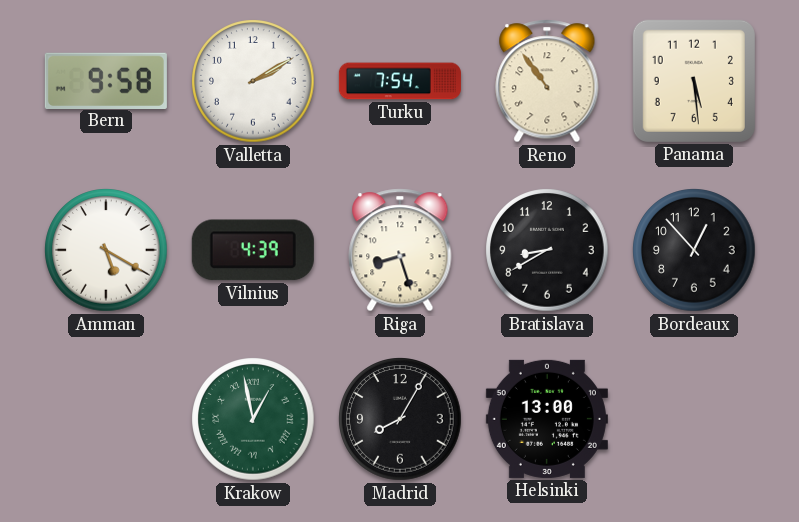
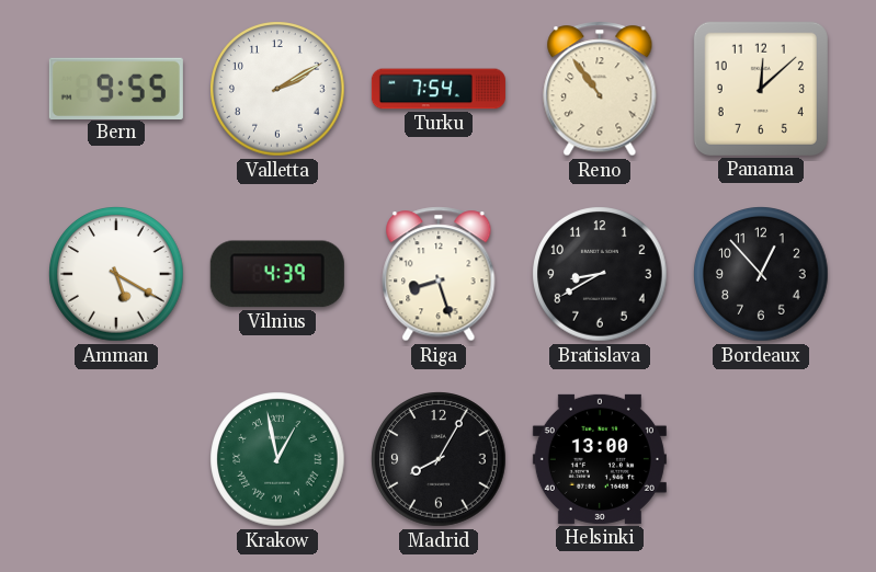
Bern: 9:58 -> 9:55
Panama: 5:29 -> 12:08
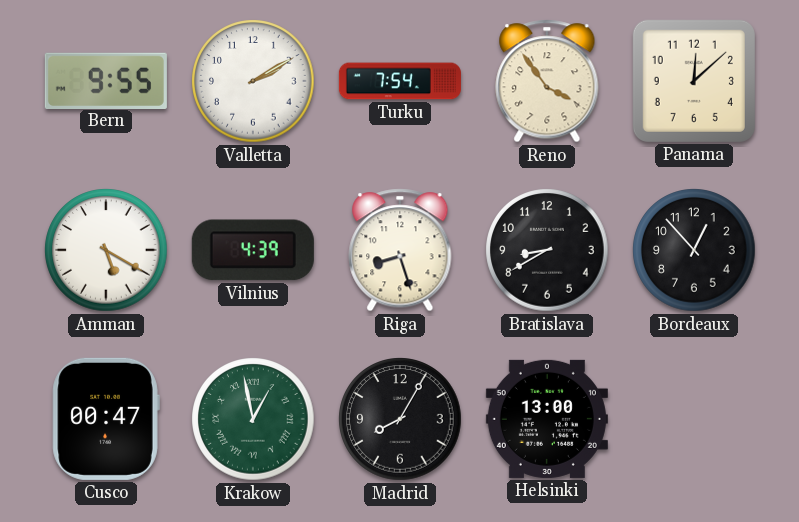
Reno: 10:54 -> 3:54
Cusco: none -> 00:47
